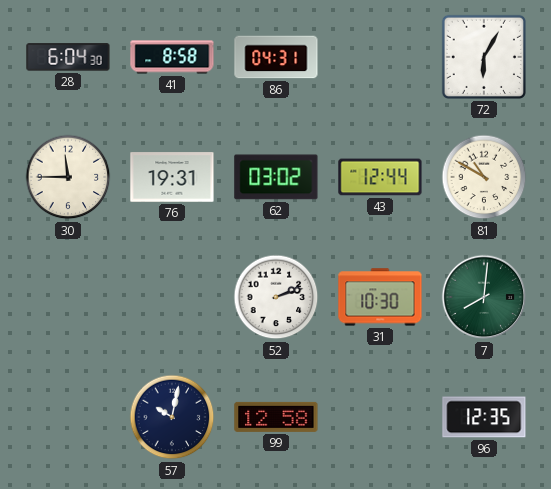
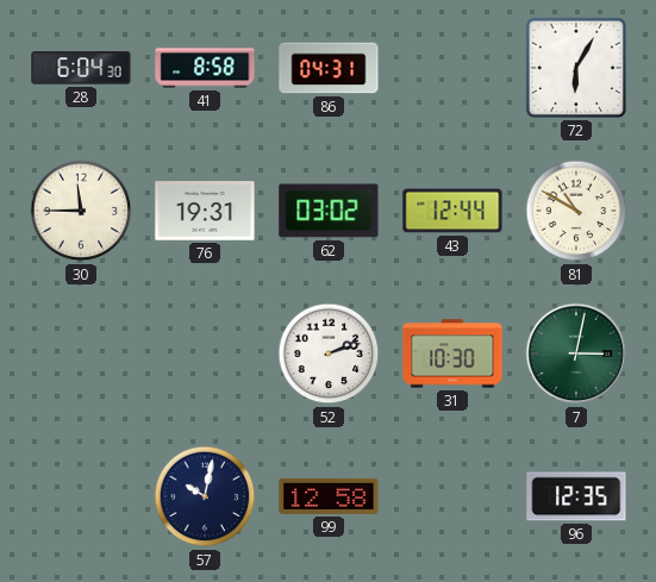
7: 8:01 -> 3:02
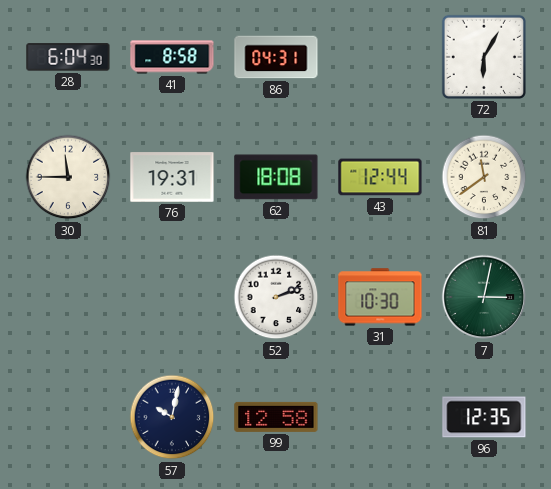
62: 03:02 -> 18:08
81: 10:50 -> 11:39
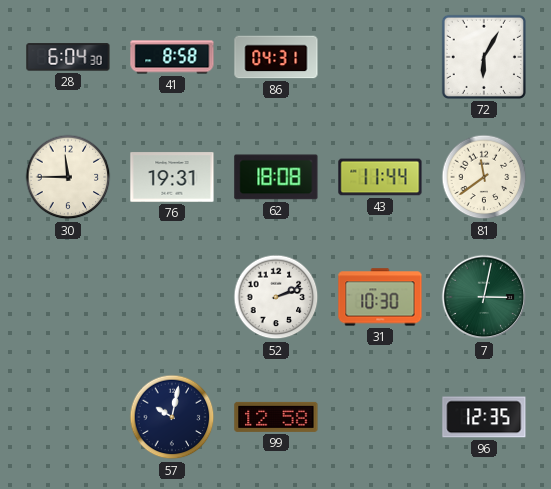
43: 12:44 -> 11:44
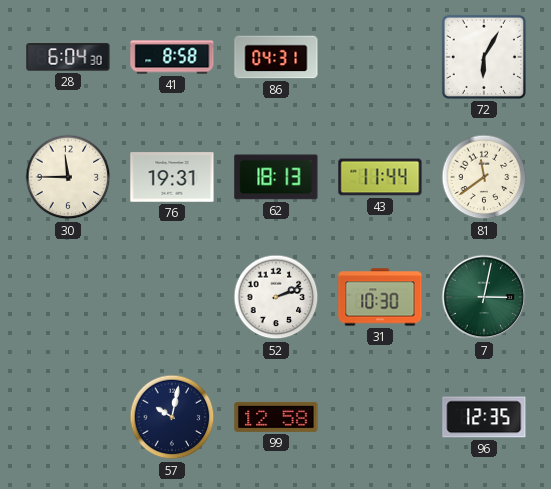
62: 18:08 -> 18:13
